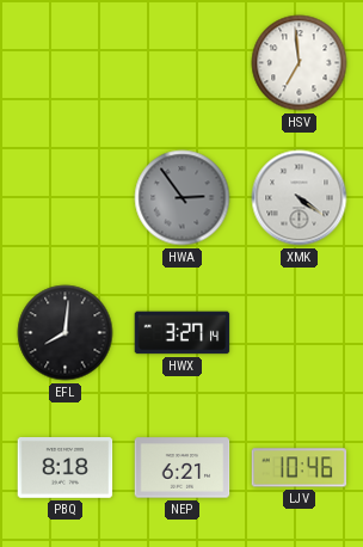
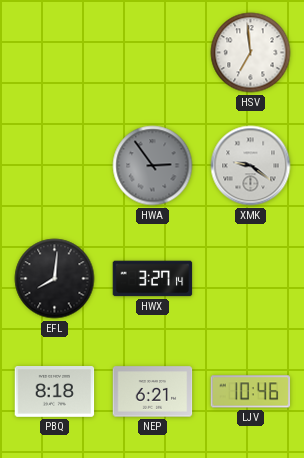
XMK: 4:21 -> 9:21
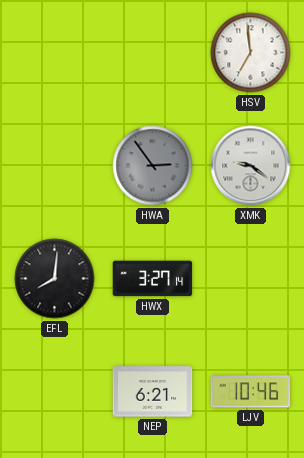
PBQ: 8:18 -> none
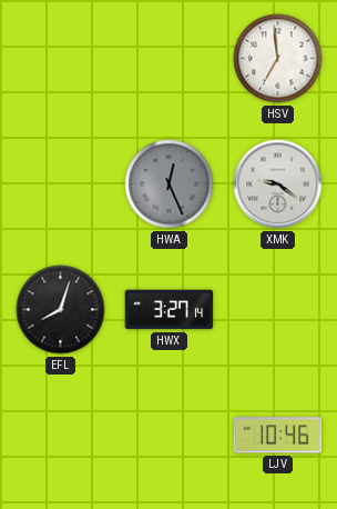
HWA: 2:54 -> 12:26
EFL: 8:01 -> 8:03
NEP: 6:21 -> none
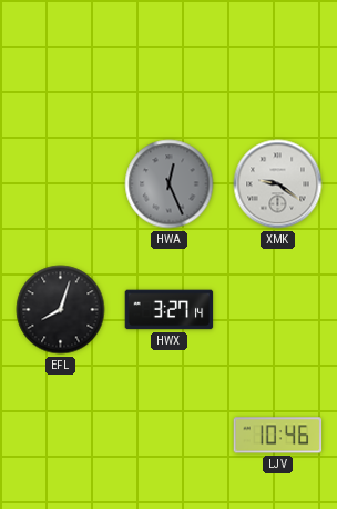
HSV: 6:59 -> none
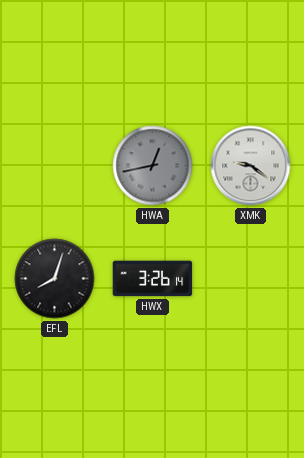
HWA: 12:26 -> 12:43
HWX: 3:27 -> 3:26
LJV: 10:46 -> none
